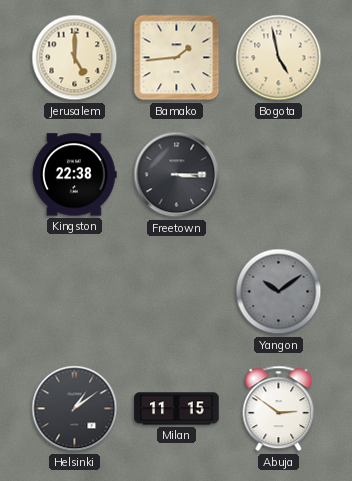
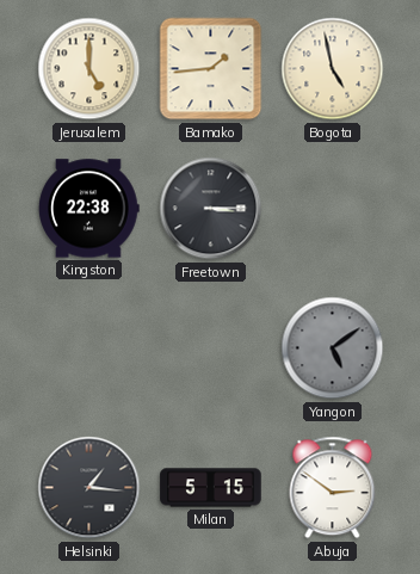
Yangon: 10:09 -> 5:09
Helsinki: 1:09 -> 1:16
Milan: 11:15 -> 5:15
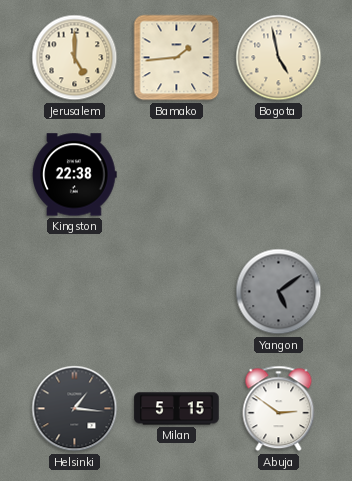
Freetown: 3:15 -> none
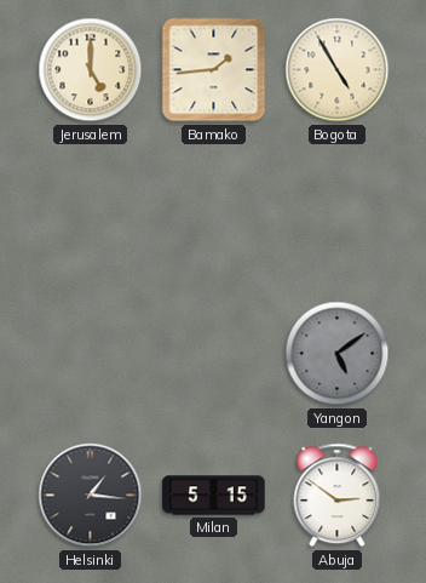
Bogota: 4:58 -> 4:55
Kingston: 22:38 -> none
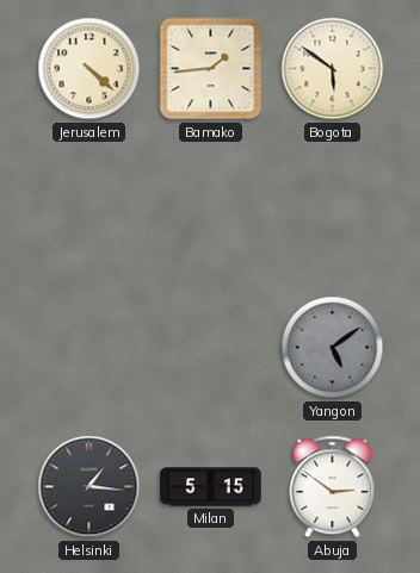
Jerusalem: 5:00 -> 4:22
Bogota: 4:55 -> 5:51
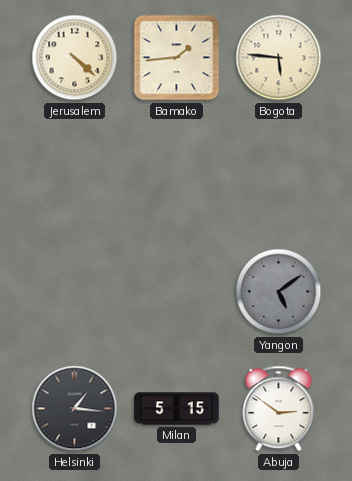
Bogota: 5:51 -> 5:46
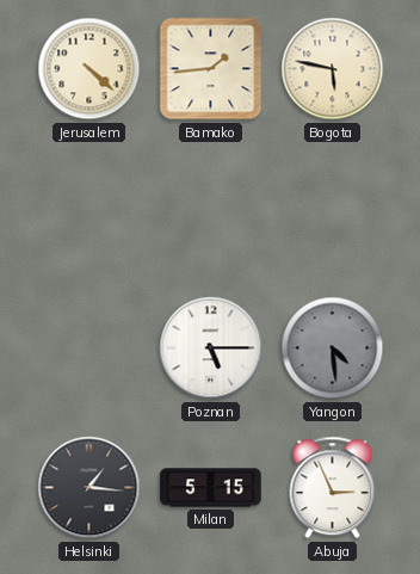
Bogota: 5:46 -> 5:47
Poznan: none -> 5:15
Yangon: 5:09 -> 4:29
Abuja: 2:51 -> 2:56
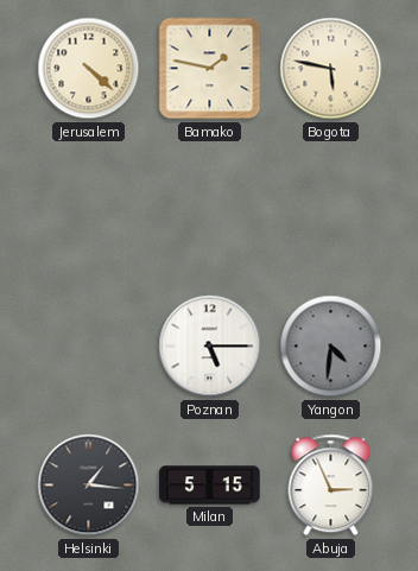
Bamako: 1:44 -> 1:47
Yangon: 4:29 -> 4:31
